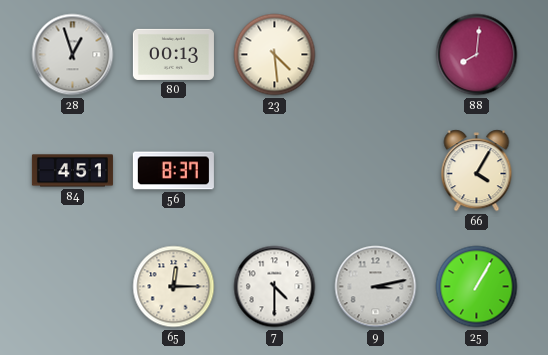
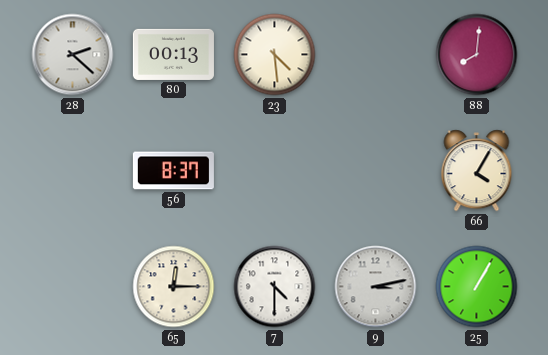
28: 12:57 -> 2:22
84: 4:51 -> none
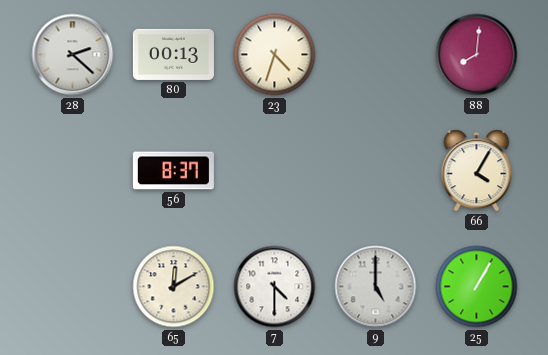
23: 4:29 -> 4:33
65: 12:15 -> 12:10
9: 3:13 -> 5:00
